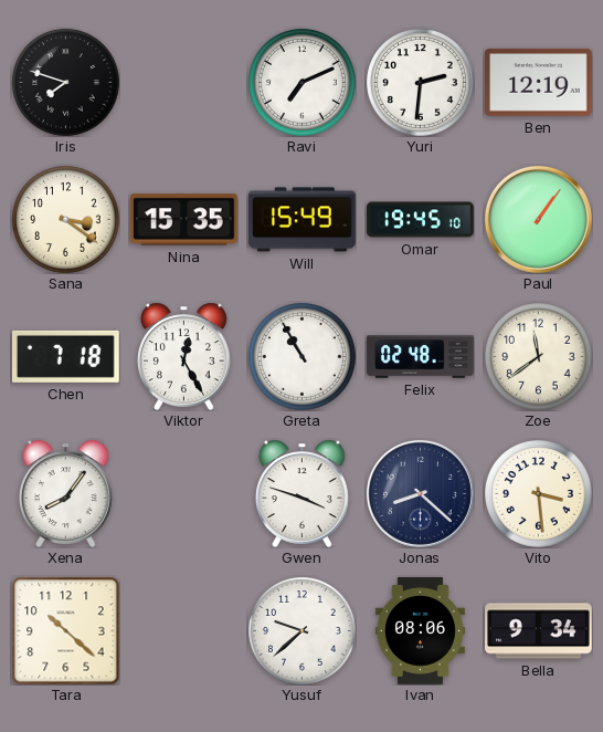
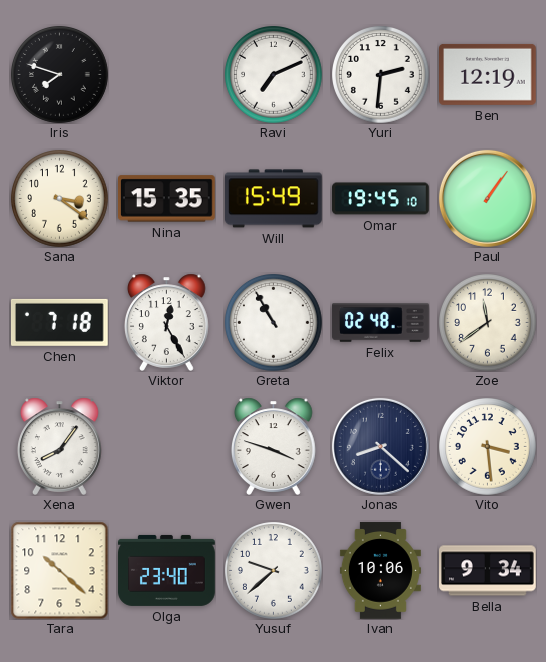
Olga: none -> 23:40
Ivan: 08:06 -> 10:06
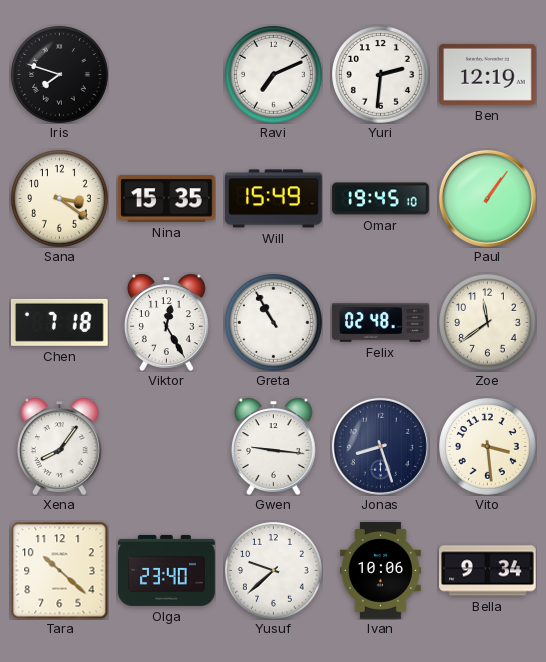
Gwen: 3:48 -> 9:16
Jonas: 8:22 -> 8:27
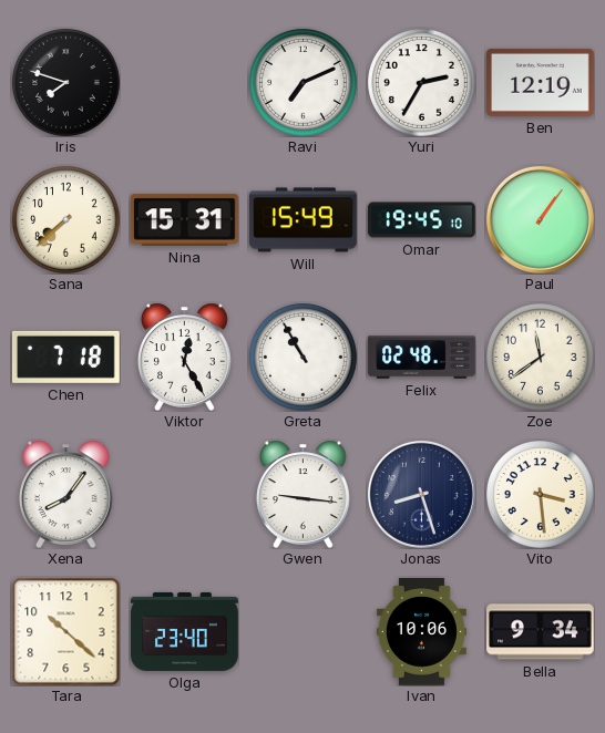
Yuri: 2:31 -> 2:35
Sana: 3:21 -> 7:38
Nina: 15:35 -> 15:31
Yusuf: 9:38 -> none
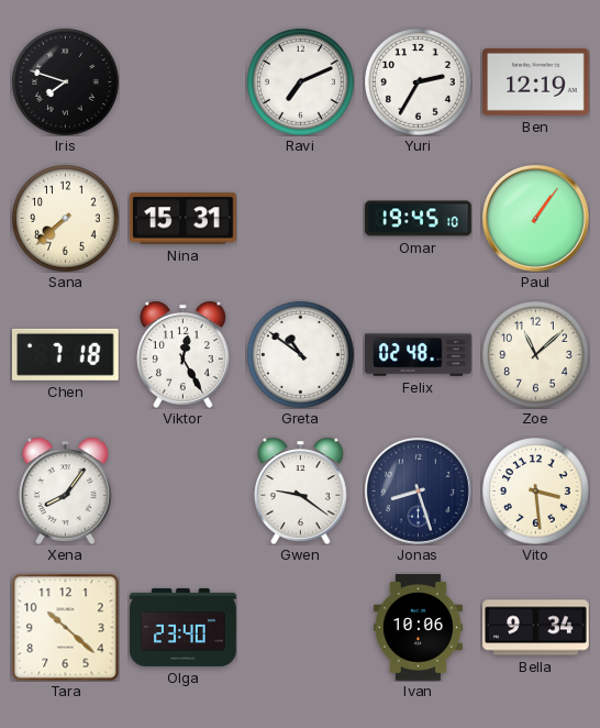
Will: 15:49 -> none
Greta: 10:55 -> 10:51
Zoe: 11:39 -> 11:08
Gwen: 9:16 -> 9:21
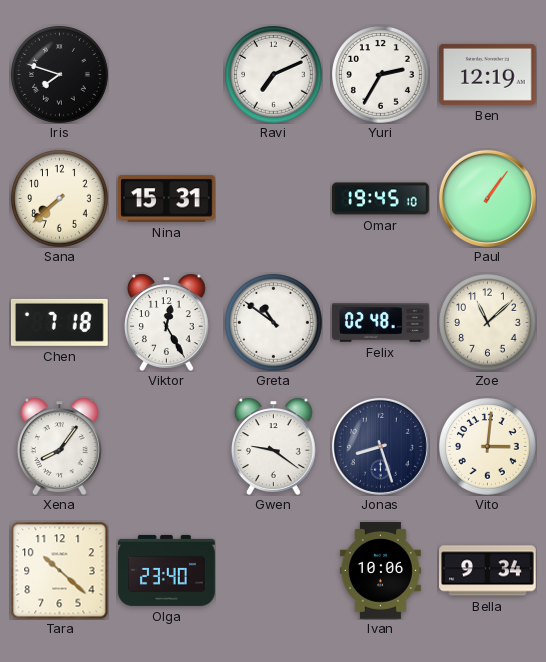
Vito: 3:29 -> 3:01
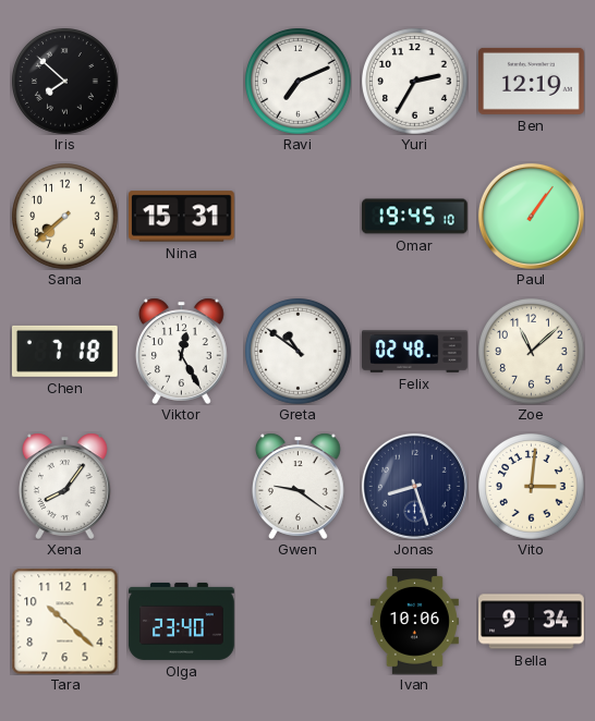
Iris: 7:48 -> 7:52
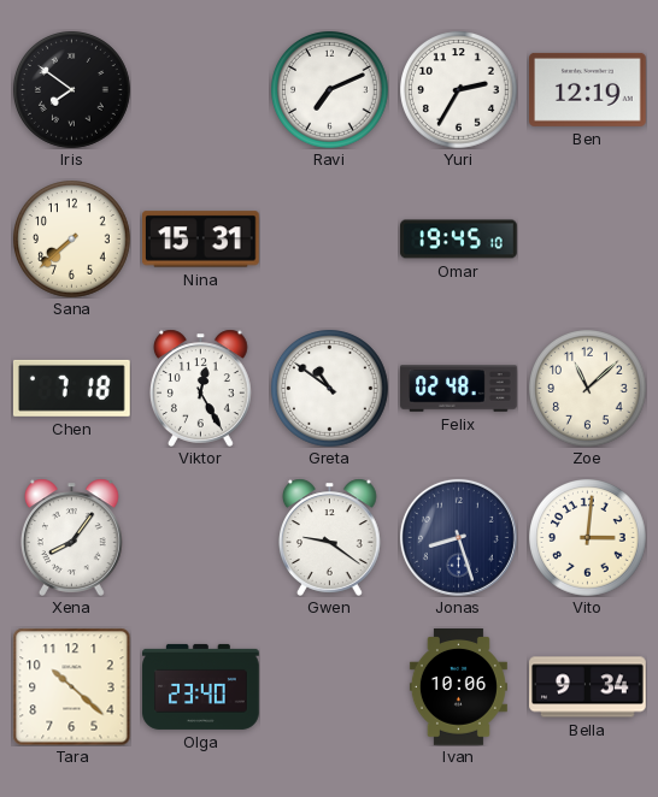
Iris: 7:52 -> 7:51
Paul: 1:06 -> none
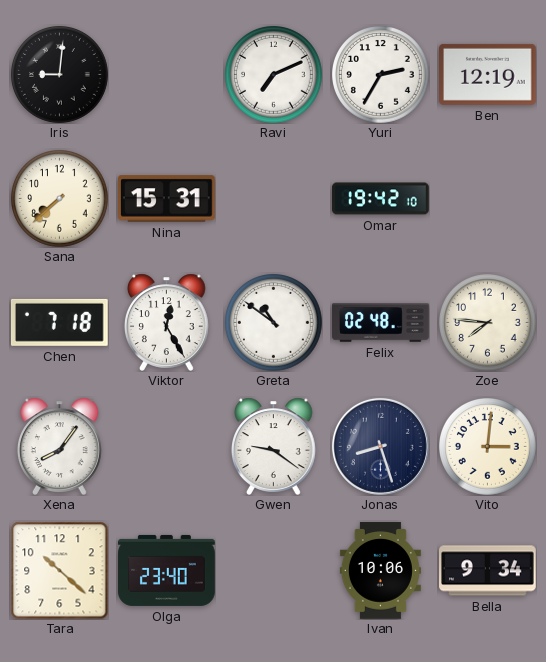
Iris: 7:51 -> 9:01
Omar: 19:45 -> 19:42
Zoe: 11:08 -> 7:46
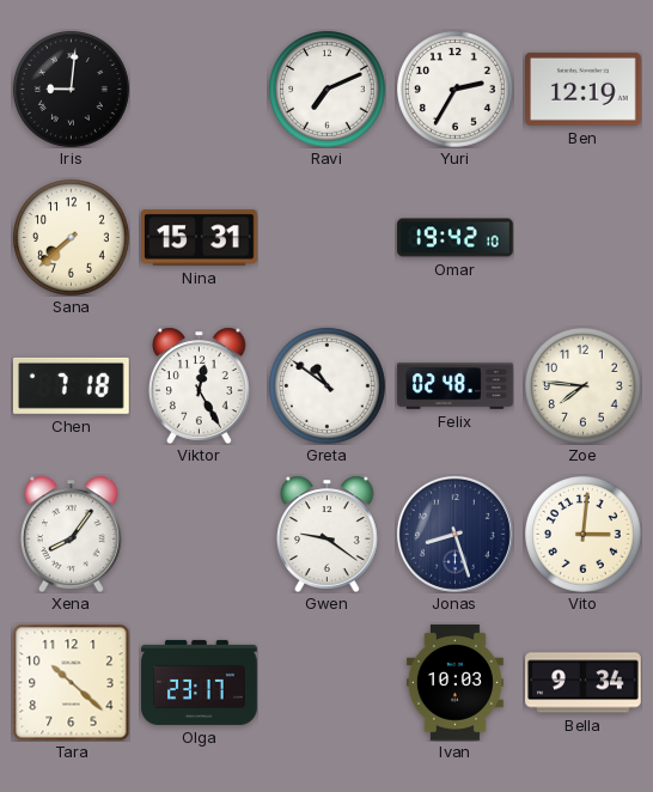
Olga: 23:40 -> 23:17
Ivan: 10:06 -> 10:03
